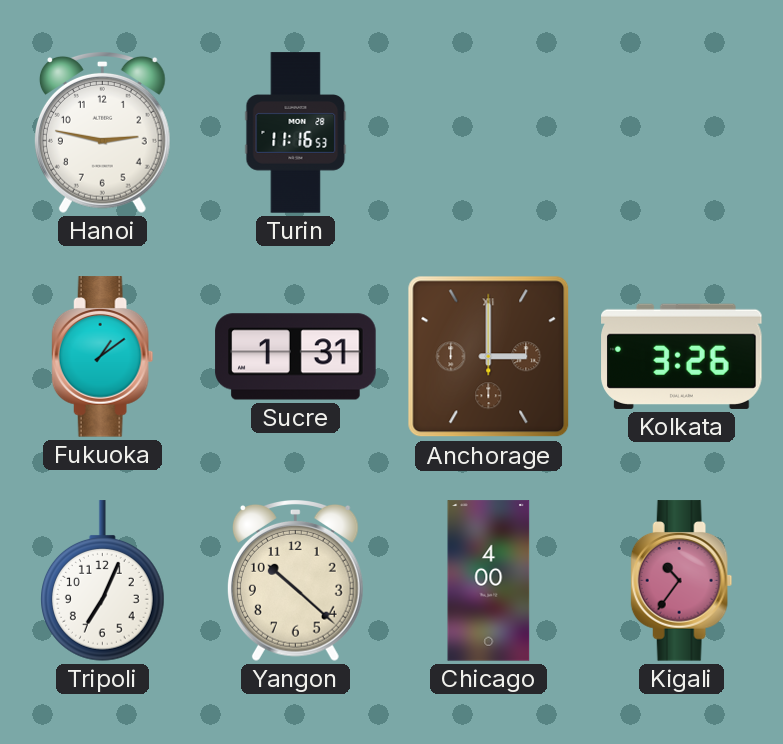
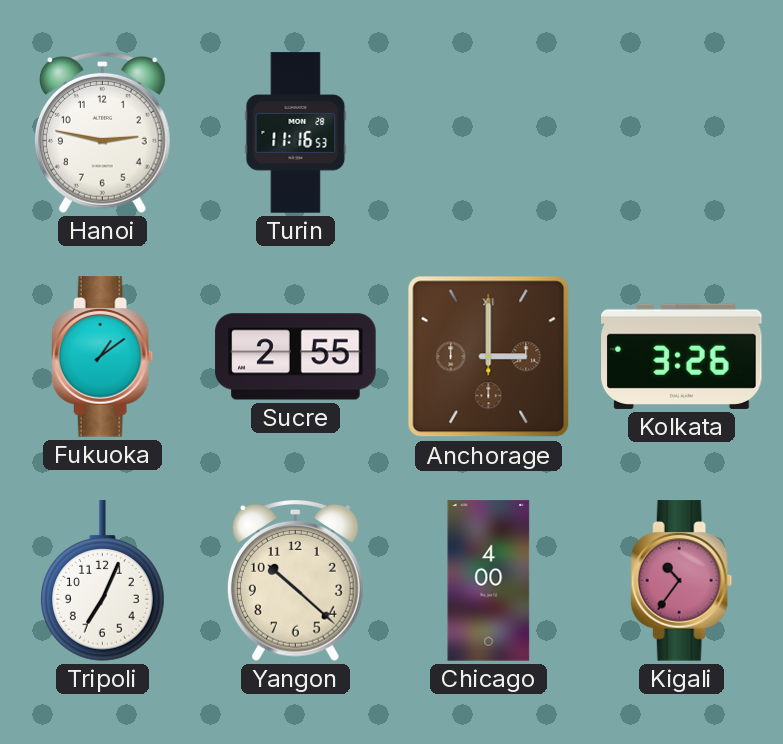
Sucre: 1:31 -> 2:55
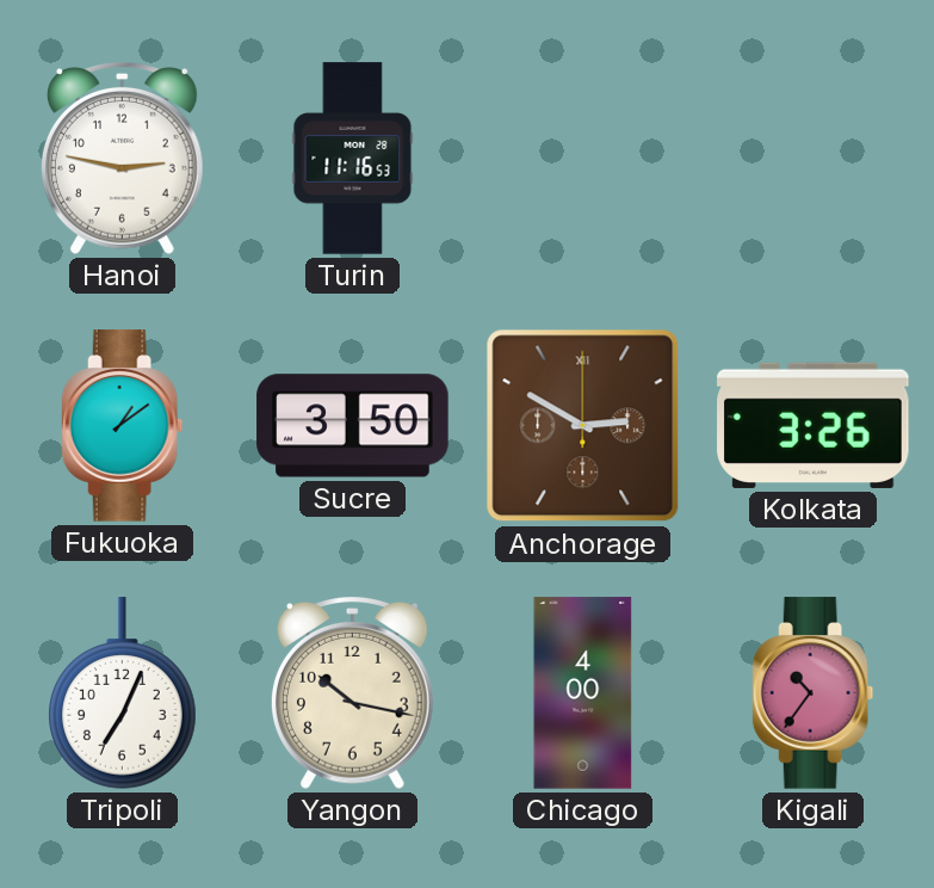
Sucre: 2:55 -> 3:50
Anchorage: 3:00 -> 2:50
Yangon: 10:22 -> 10:17
